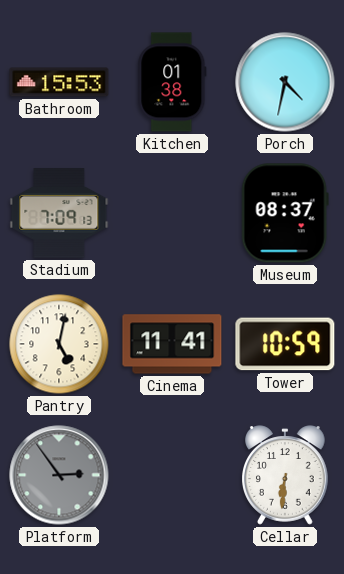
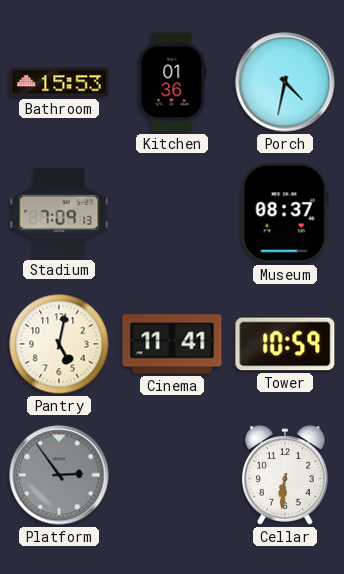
Kitchen: 01:38 -> 01:36
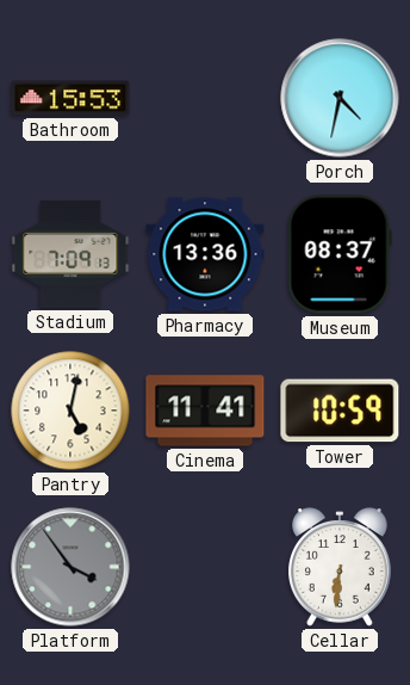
Kitchen: 01:36 -> none
Pharmacy: none -> 13:36
Platform: 2:54 -> 3:54
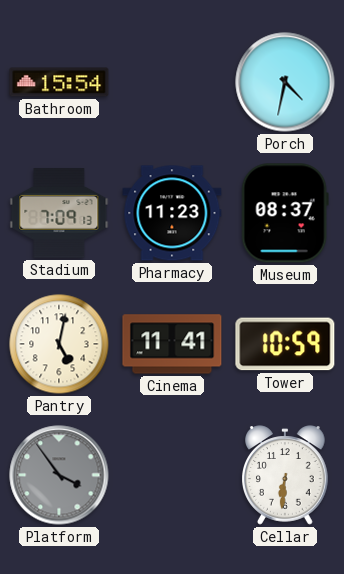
Bathroom: 15:53 -> 15:54
Pharmacy: 13:36 -> 11:23
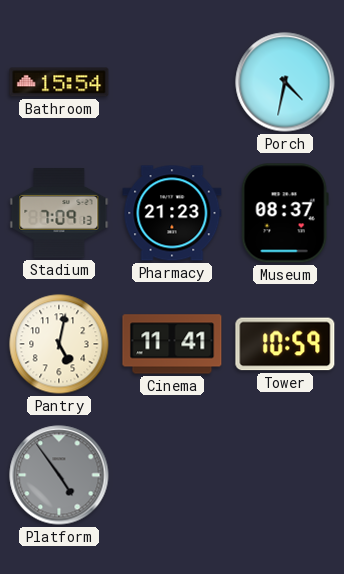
Pharmacy: 11:23 -> 21:23
Platform: 3:54 -> 4:54
Cellar: 6:31 -> none
